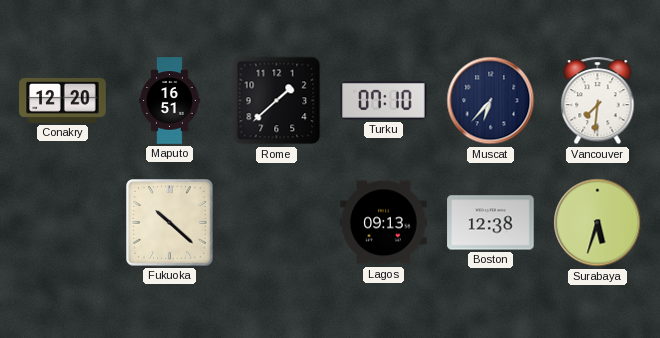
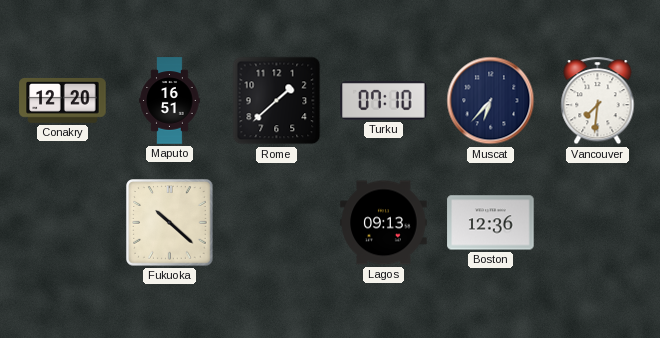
Boston: 12:38 -> 12:36
Surabaya: 5:33 -> none
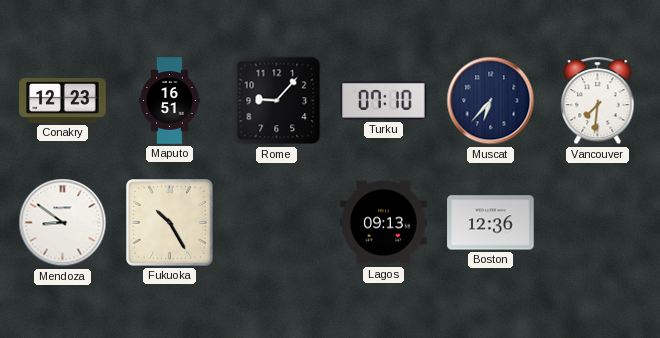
Conakry: 12:20 -> 12:23
Rome: 1:38 -> 9:07
Mendoza: none -> 8:51
Fukuoka: 10:22 -> 10:25
